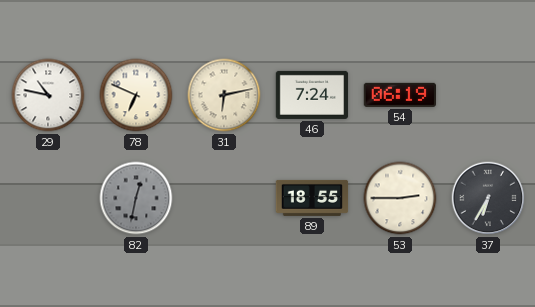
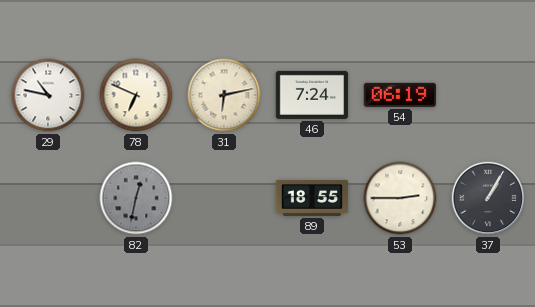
37: 6:35 -> 1:05
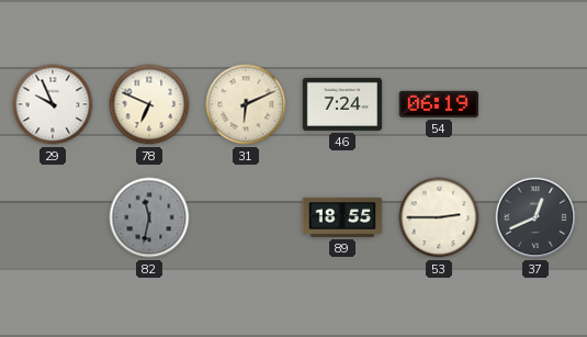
29: 10:47 -> 9:56
31: 6:13 -> 6:11
82: 12:32 -> 11:32
37: 1:05 -> 12:41
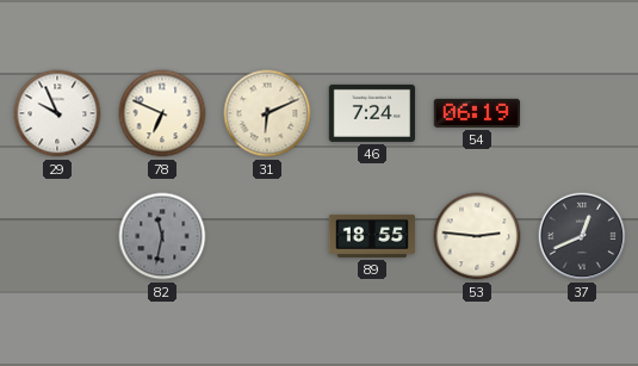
53: 2:45 -> 2:46
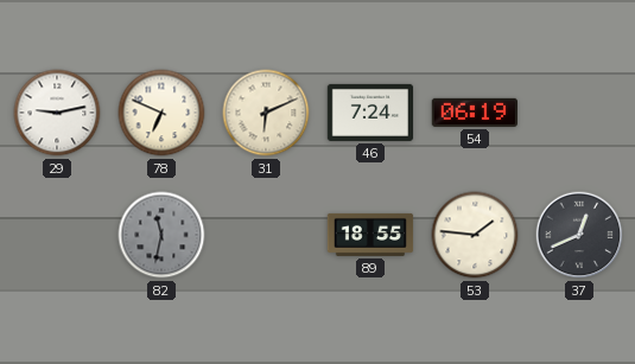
29: 9:56 -> 9:13
53: 2:46 -> 1:46
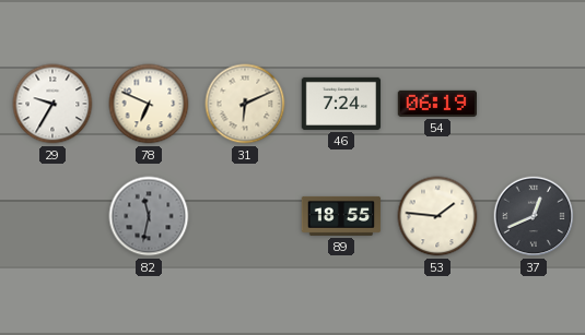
29: 9:13 -> 9:35
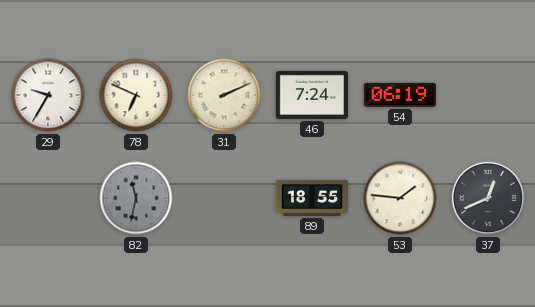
31: 6:11 -> 2:11
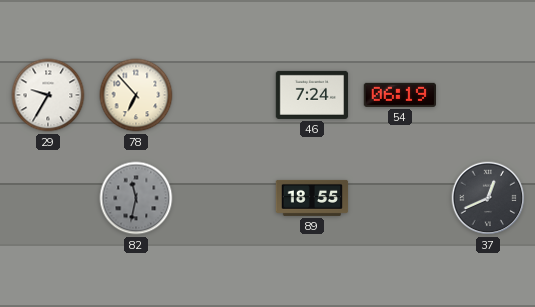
78: 6:49 -> 6:53
31: 2:11 -> none
53: 1:46 -> none
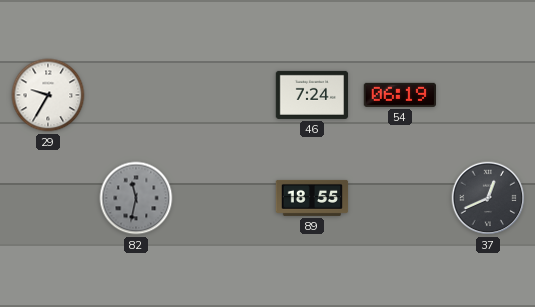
78: 6:53 -> none
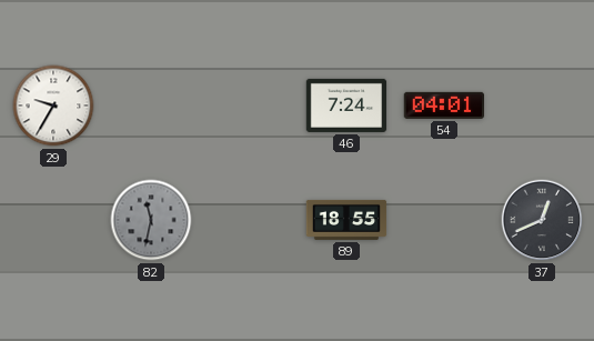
54: 06:19 -> 04:01
